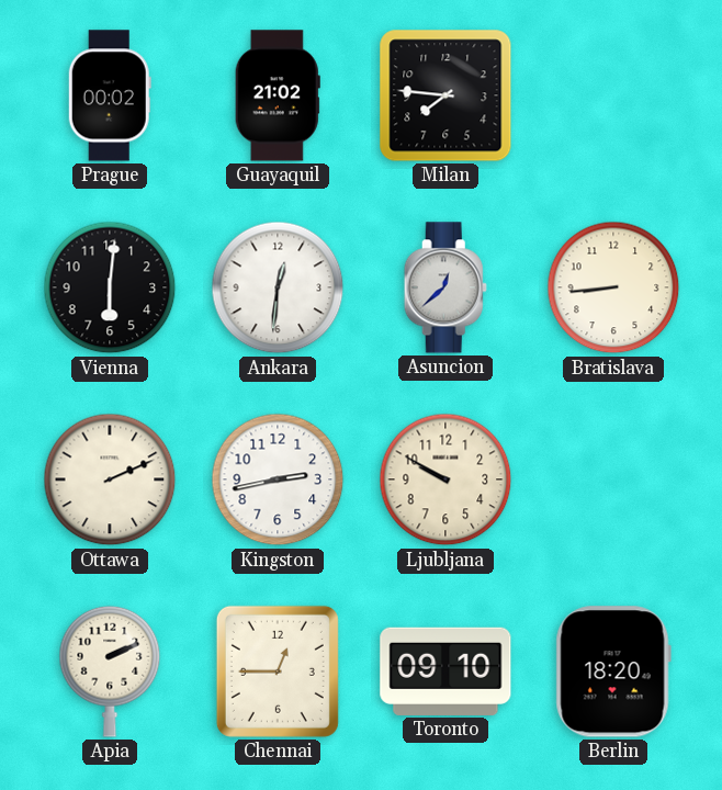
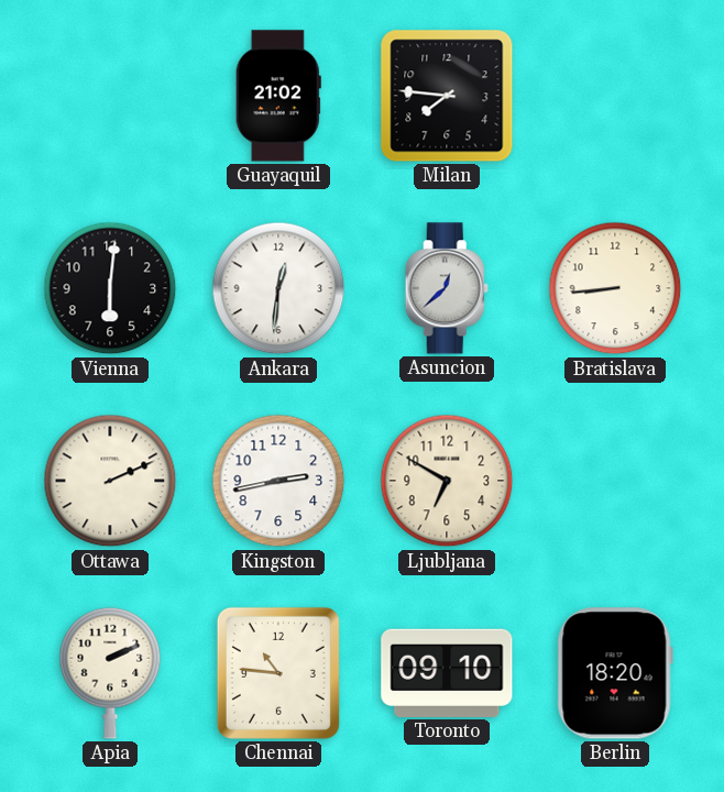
Prague: 00:02 -> none
Ljubljana: 9:50 -> 6:50
Chennai: 12:45 -> 10:46
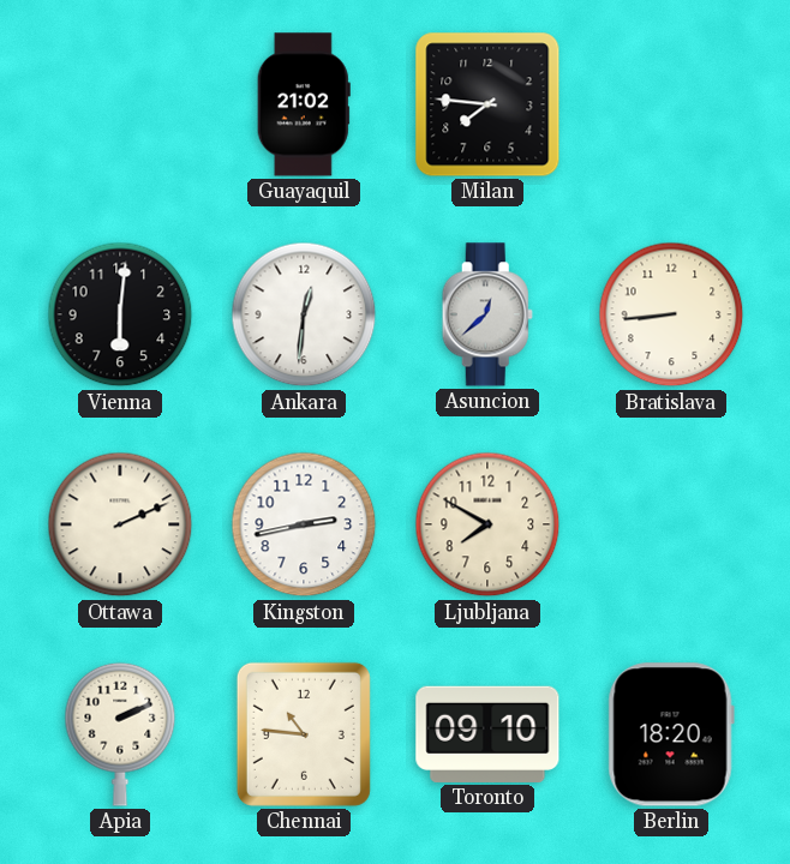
Ljubljana: 6:50 -> 7:50
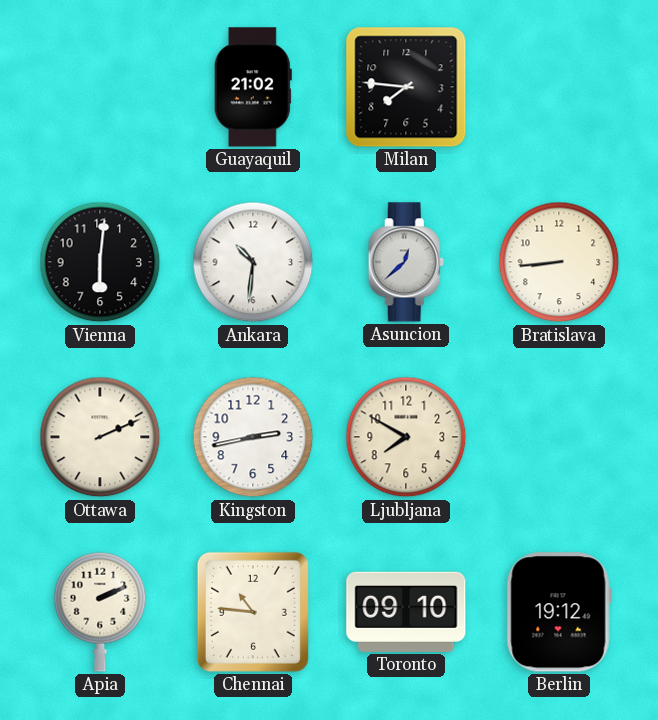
Ankara: 12:31 -> 10:31
Berlin: 18:20 -> 19:12
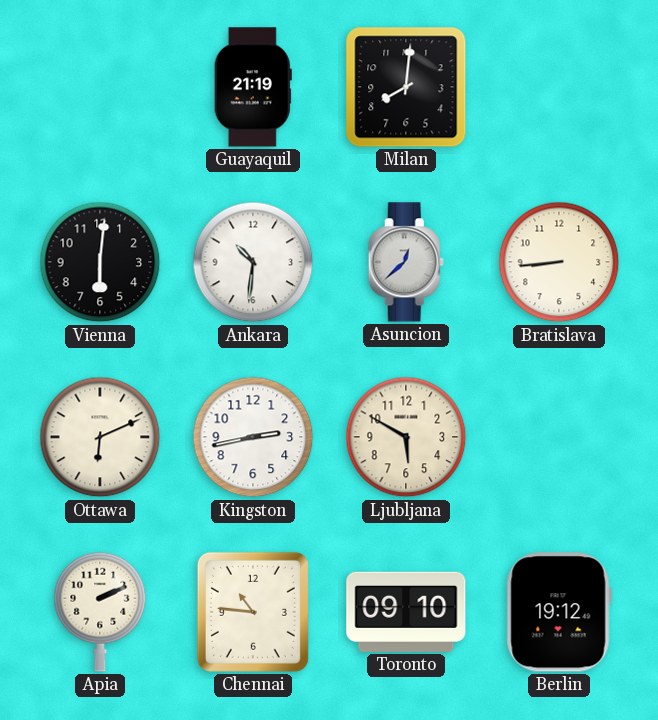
Guayaquil: 21:02 -> 21:19
Milan: 7:46 -> 8:01
Ottawa: 2:11 -> 6:11
Ljubljana: 7:50 -> 5:50
